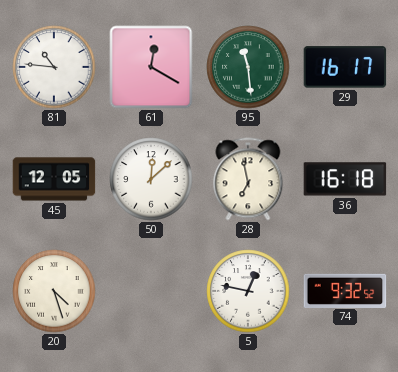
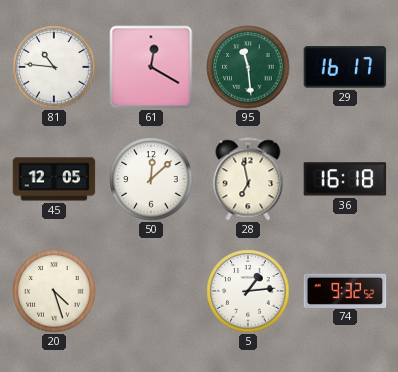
5: 12:47 -> 1:14
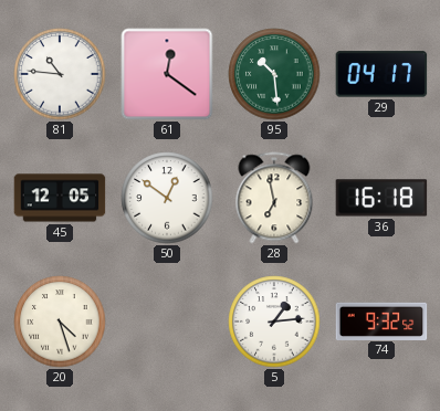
61: 12:20 -> 12:21
95: 11:29 -> 10:29
29: 16:17 -> 04:17
50: 12:08 -> 12:51
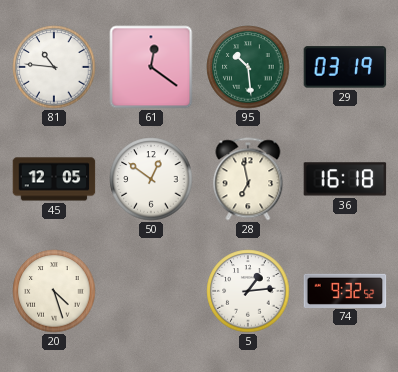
29: 04:17 -> 03:19
